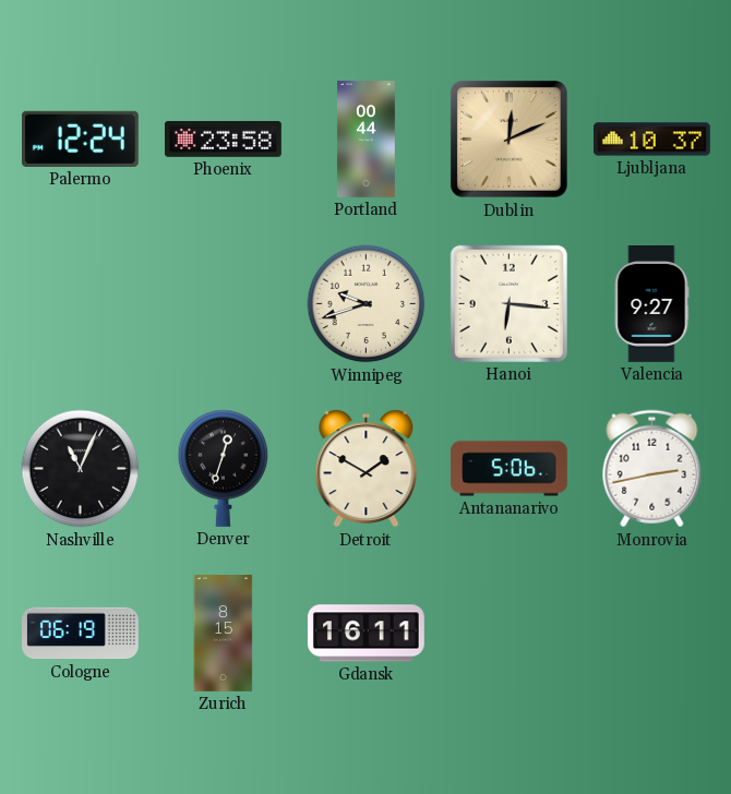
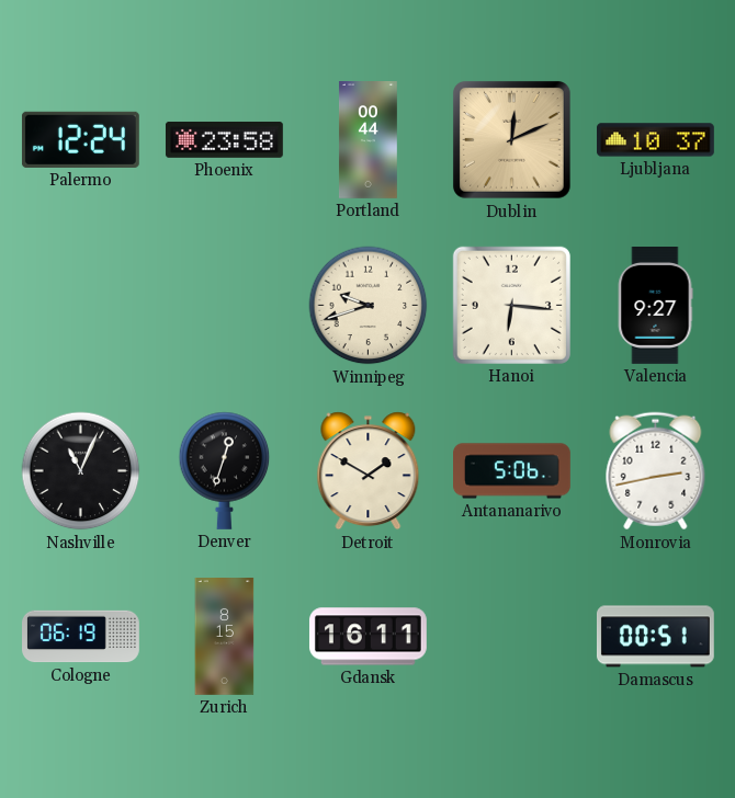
Damascus: none -> 00:51
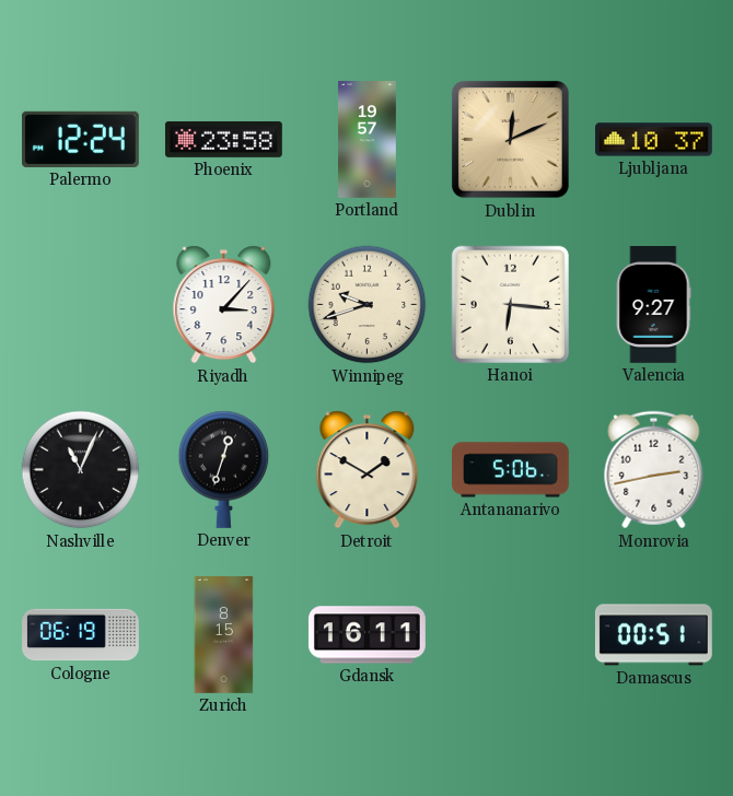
Portland: 00:44 -> 19:57
Riyadh: none -> 3:07
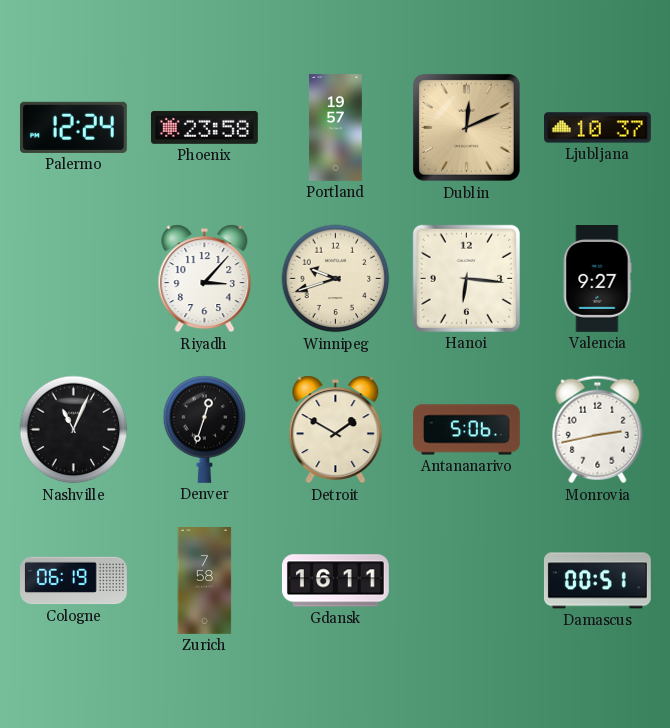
Zurich: 8:15 -> 7:58
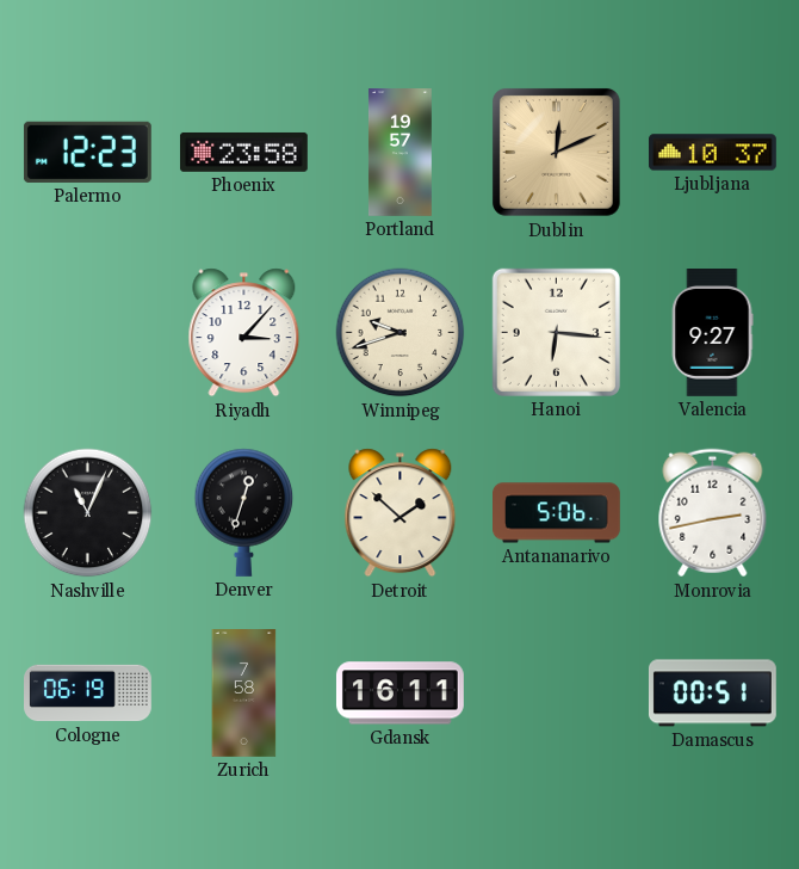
Palermo: 12:24 -> 12:23
Detroit: 1:50 -> 1:52
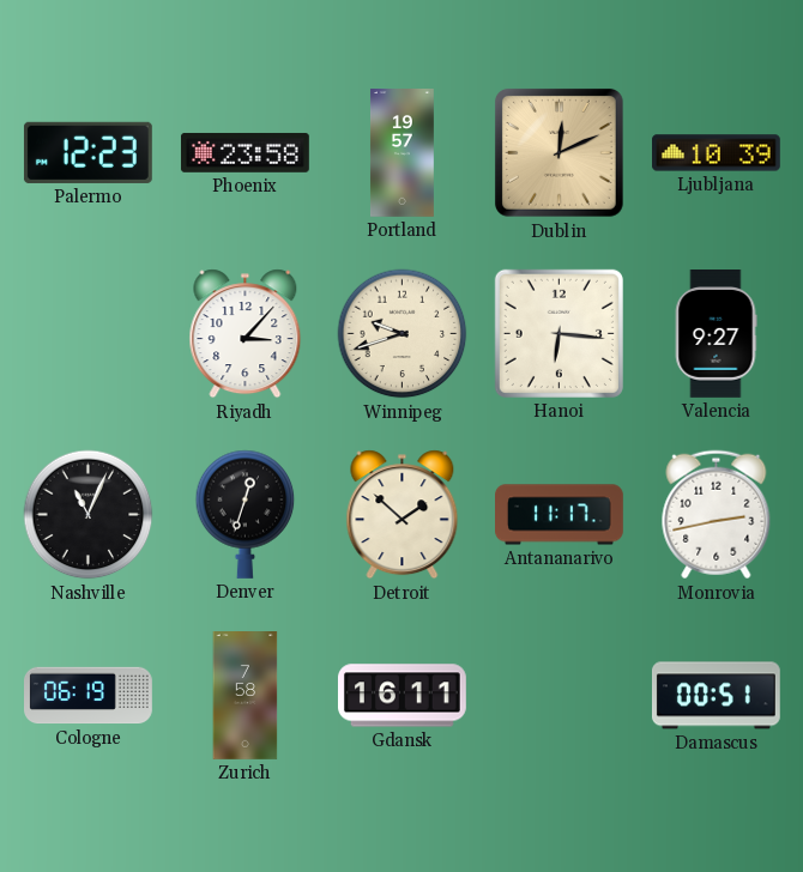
Ljubljana: 10:37 -> 10:39
Antananarivo: 5:06 -> 11:17
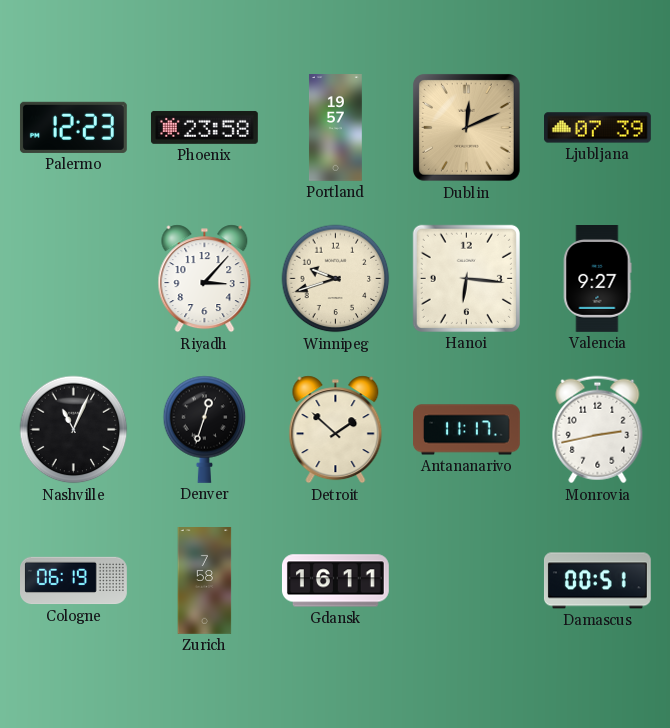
Ljubljana: 10:39 -> 07:39
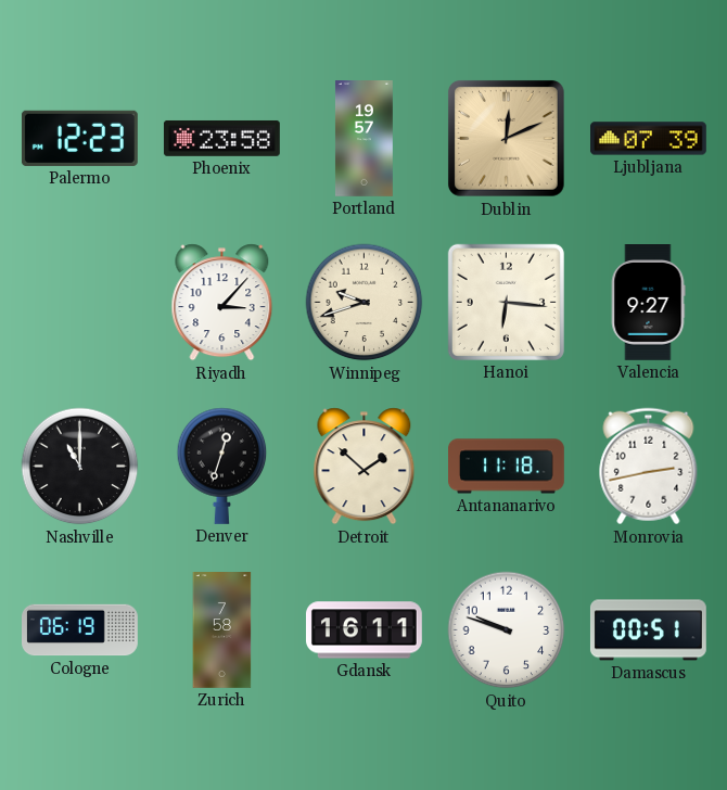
Nashville: 11:04 -> 11:00
Antananarivo: 11:17 -> 11:18
Quito: none -> 9:48
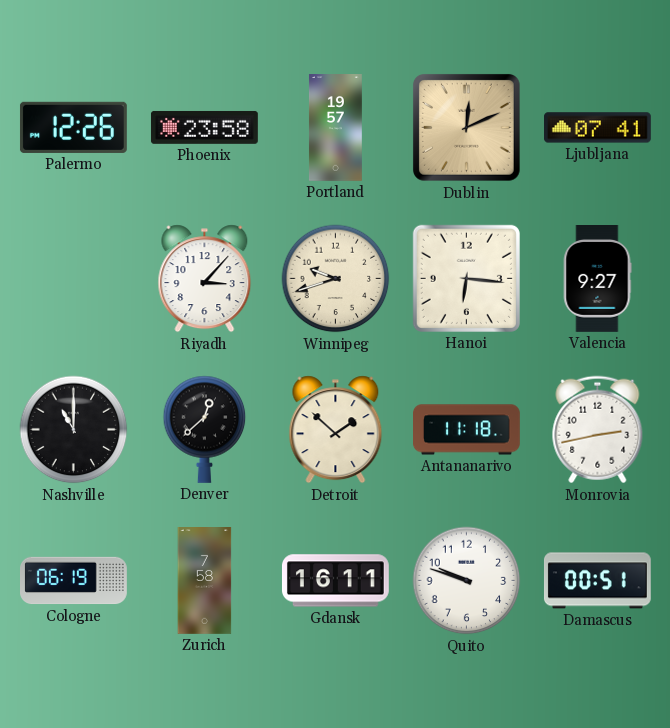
Palermo: 12:23 -> 12:26
Ljubljana: 07:39 -> 07:41
Denver: 12:33 -> 12:38
